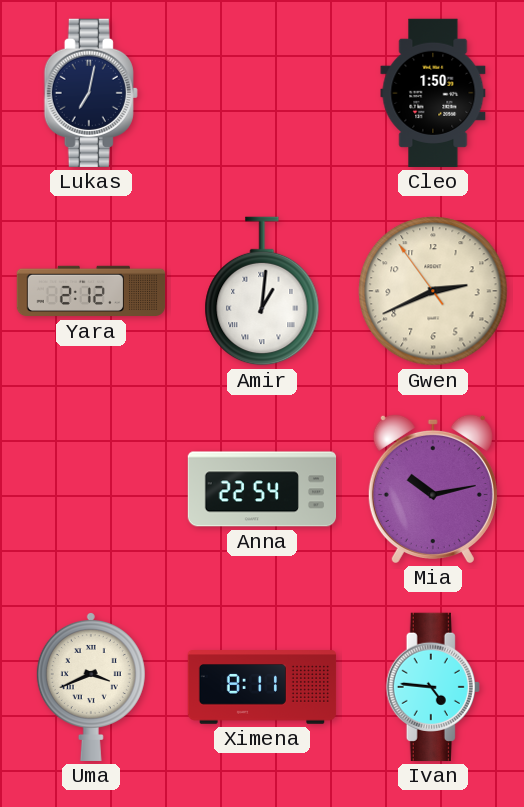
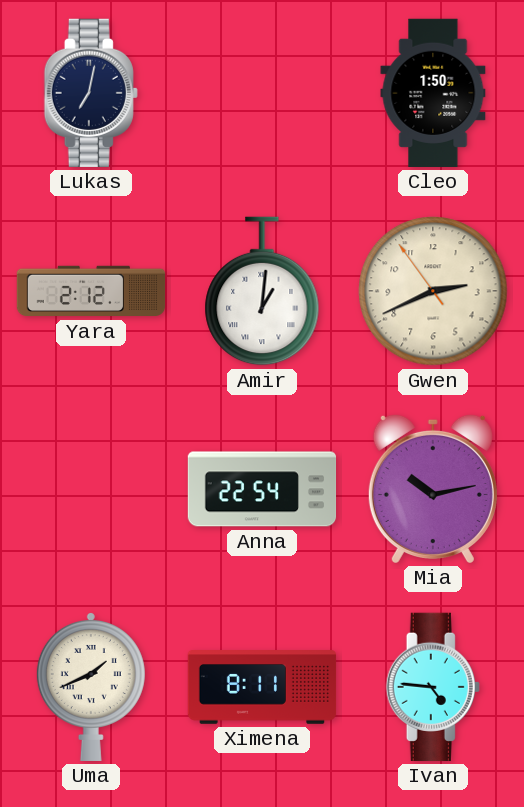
Uma: 3:41 -> 1:41
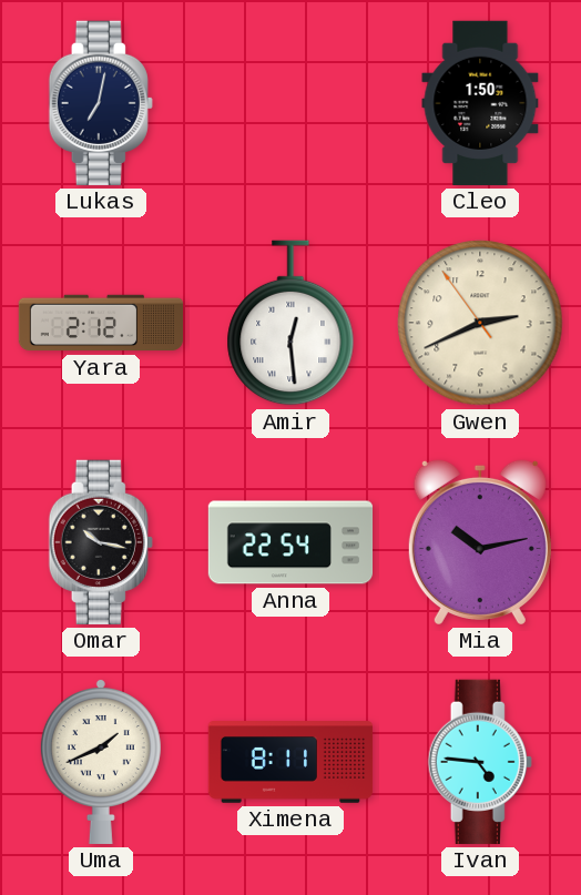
Amir: 1:01 -> 12:29
Omar: none -> 10:17
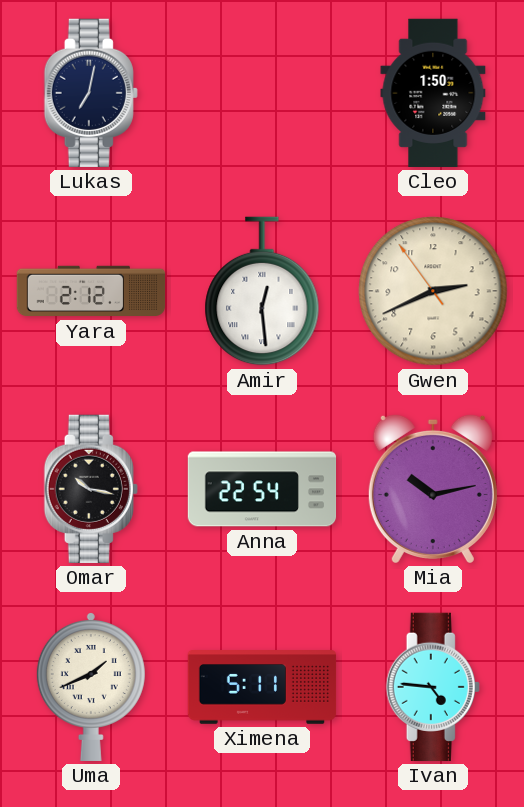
Ximena: 8:11 -> 5:11
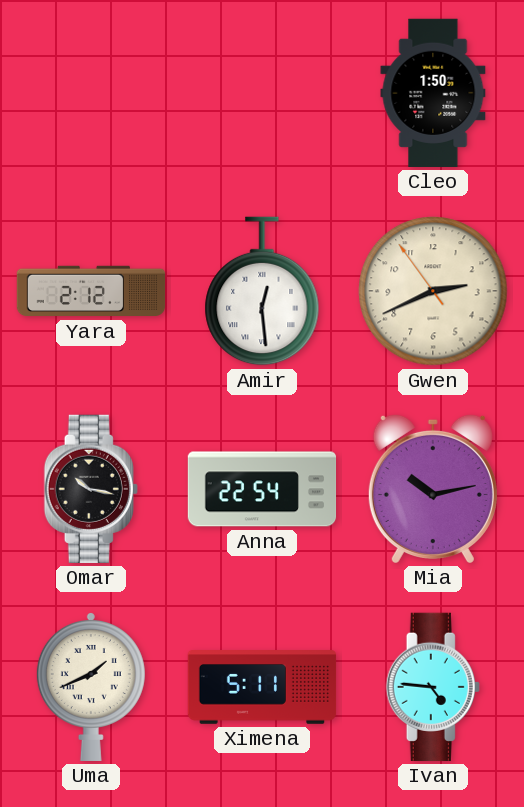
Lukas: 7:02 -> none
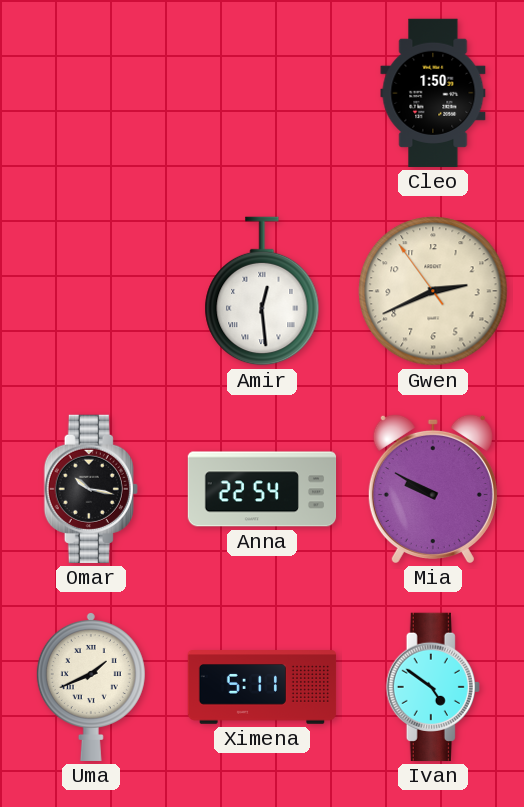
Yara: 2:12 -> none
Mia: 10:13 -> 9:50
Ivan: 4:46 -> 4:51
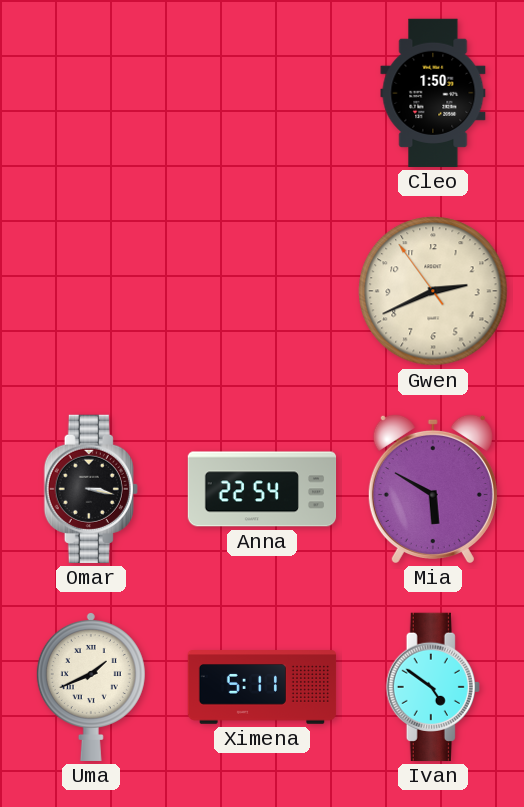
Amir: 12:29 -> none
Omar: 10:17 -> 3:17
Mia: 9:50 -> 5:50
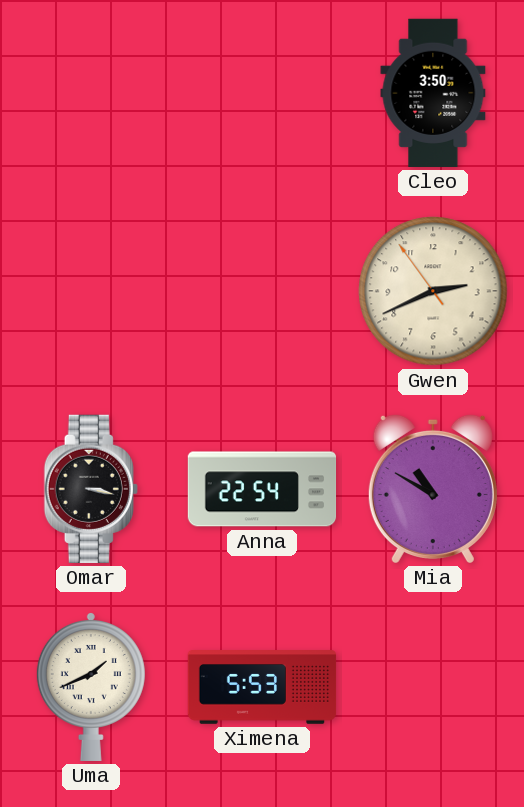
Cleo: 1:50 -> 3:50
Mia: 5:50 -> 10:50
Ximena: 5:11 -> 5:53
Ivan: 4:51 -> none
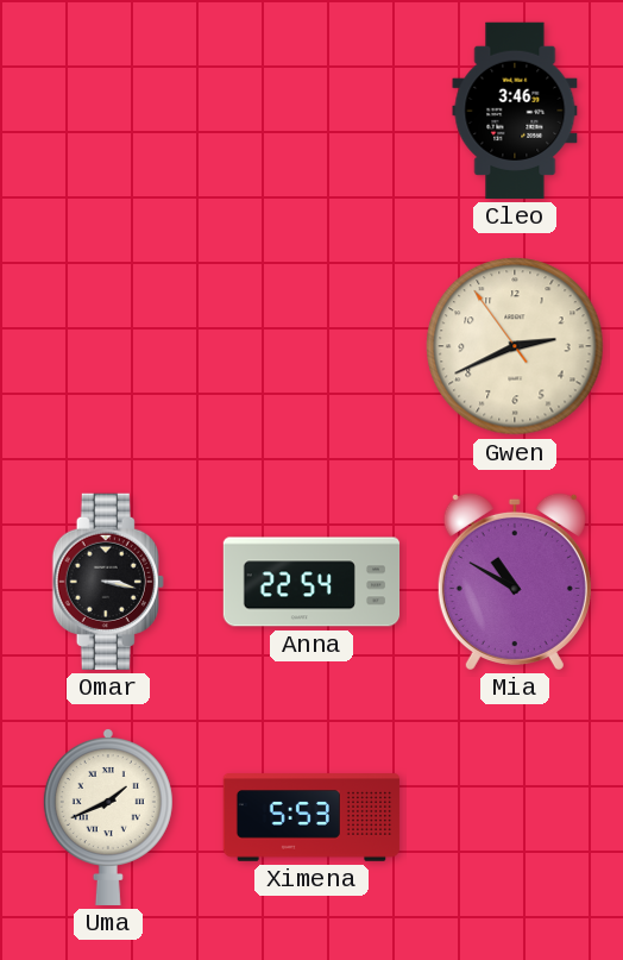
Cleo: 3:50 -> 3:46
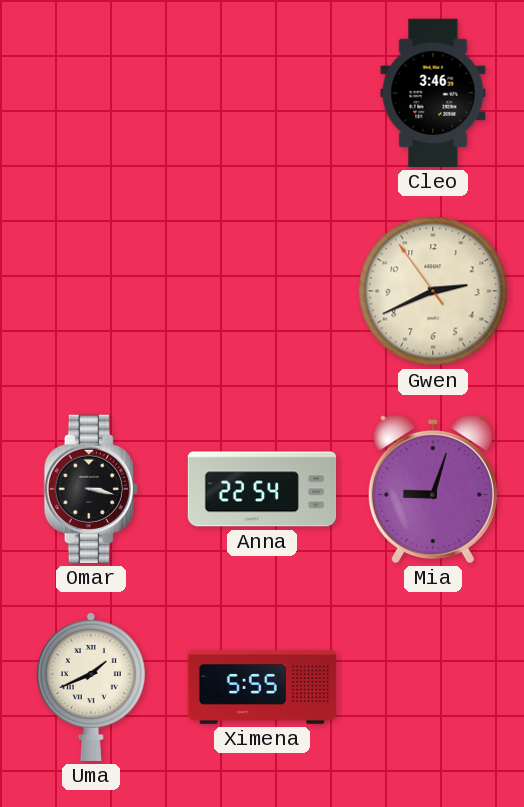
Mia: 10:50 -> 9:03
Ximena: 5:53 -> 5:55
